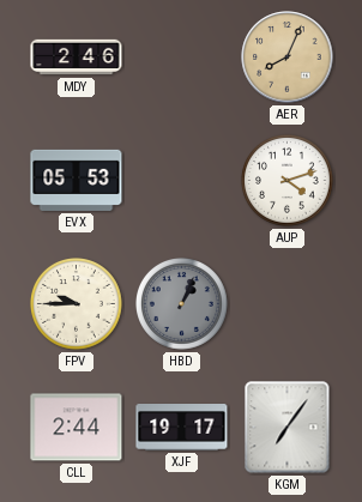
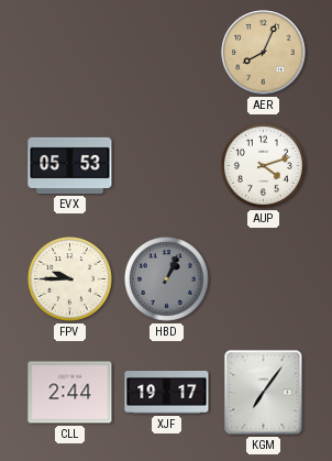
MDY: 2:46 -> none
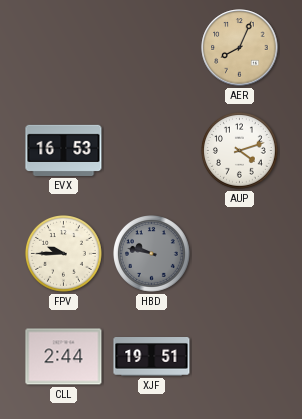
EVX: 05:53 -> 16:53
HBD: 1:04 -> 9:47
XJF: 19:17 -> 19:51
KGM: 7:06 -> none
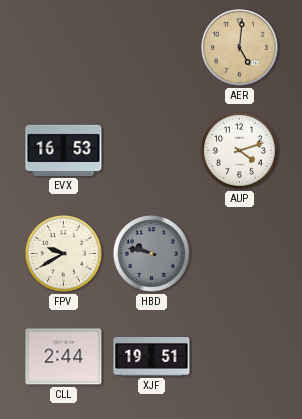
AER: 8:04 -> 5:01
FPV: 9:45 -> 9:40
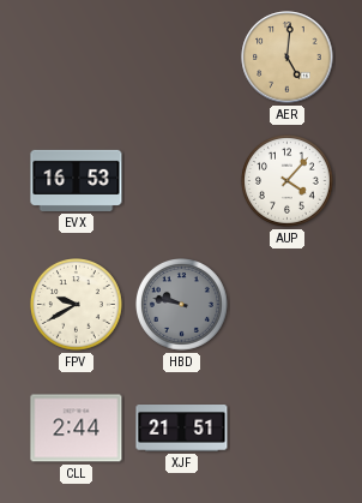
AUP: 4:12 -> 4:07
XJF: 19:51 -> 21:51
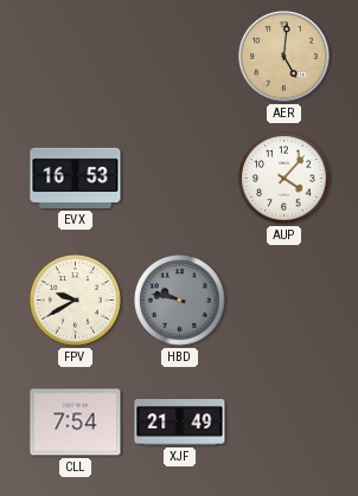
CLL: 2:44 -> 7:54
XJF: 21:51 -> 21:49
